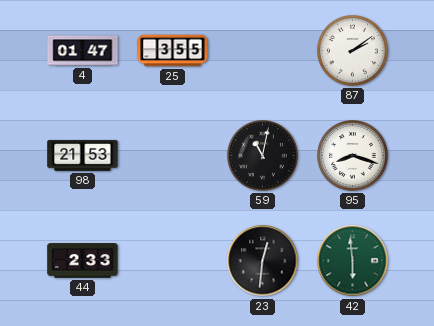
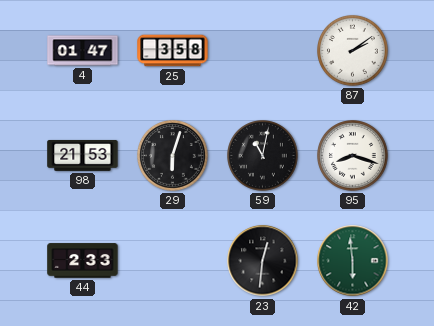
25: 3:55 -> 3:58
29: none -> 6:03
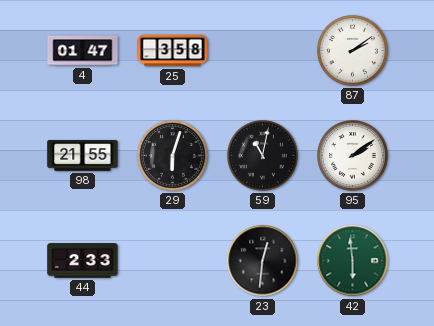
98: 21:53 -> 21:55
95: 8:18 -> 2:09
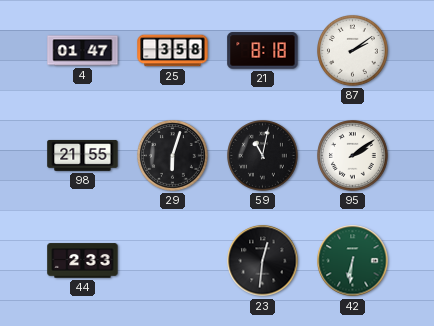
21: none -> 8:18
42: 5:59 -> 6:31
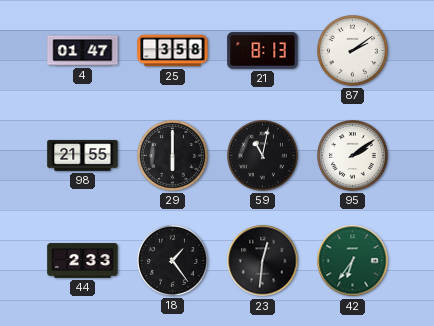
21: 8:18 -> 8:13
29: 6:03 -> 6:00
18: none -> 1:24
42: 6:31 -> 6:36
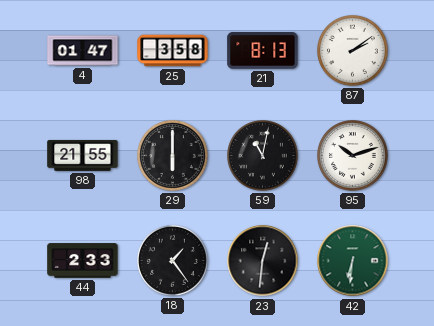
95: 2:09 -> 10:12
42: 6:36 -> 6:31
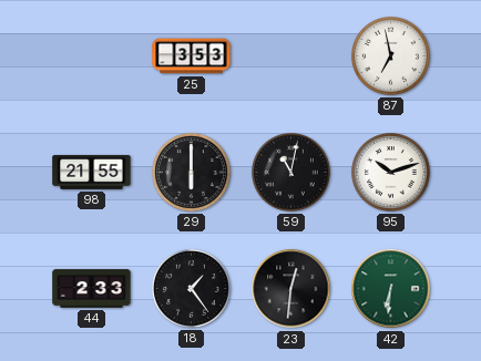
4: 01:47 -> none
25: 3:58 -> 3:53
21: 8:13 -> none
87: 2:09 -> 6:58
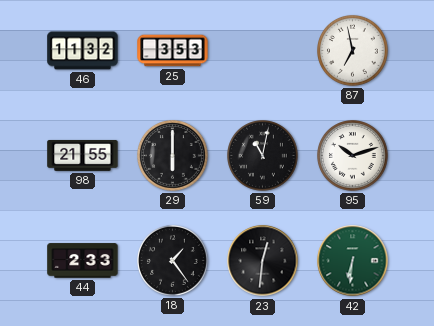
46: none -> 11:32
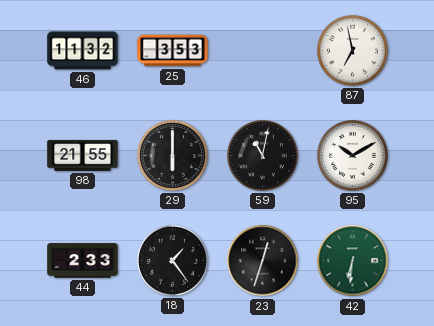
95: 10:12 -> 10:10
23: 12:31 -> 12:33
